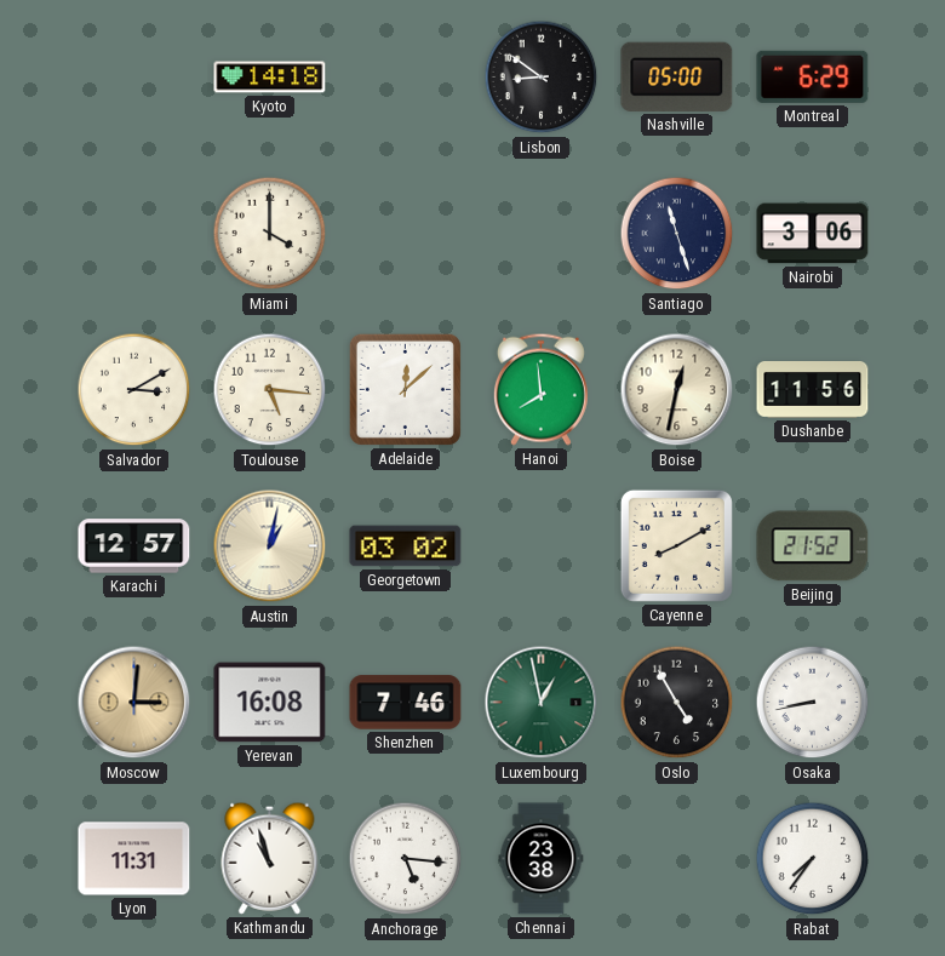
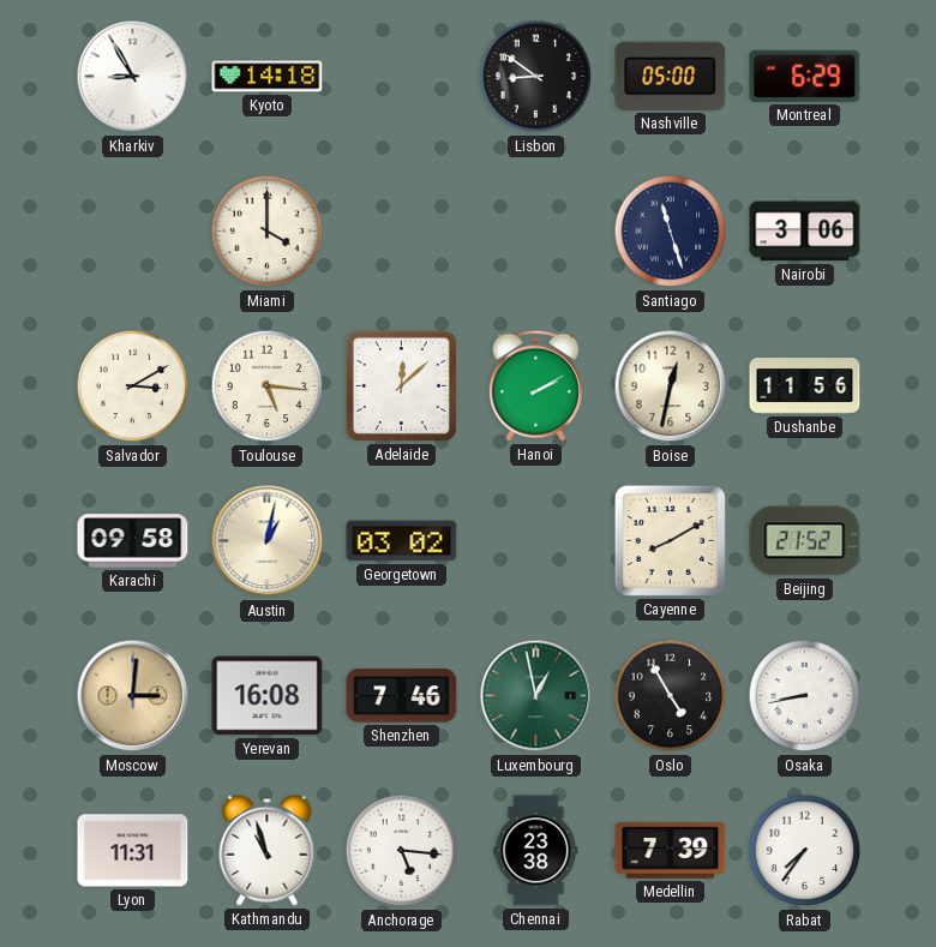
Kharkiv: none -> 8:55
Hanoi: 7:59 -> 2:10
Karachi: 12:57 -> 09:58
Medellin: none -> 7:39
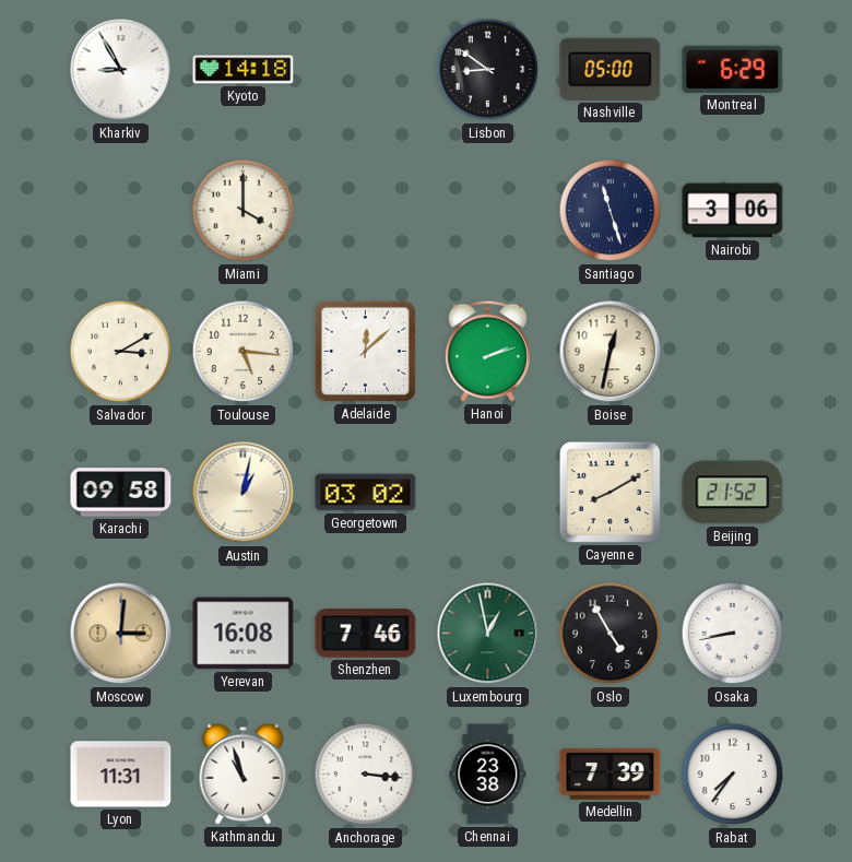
Hanoi: 2:10 -> 2:12
Dushanbe: 11:56 -> none
Anchorage: 5:16 -> 3:16
